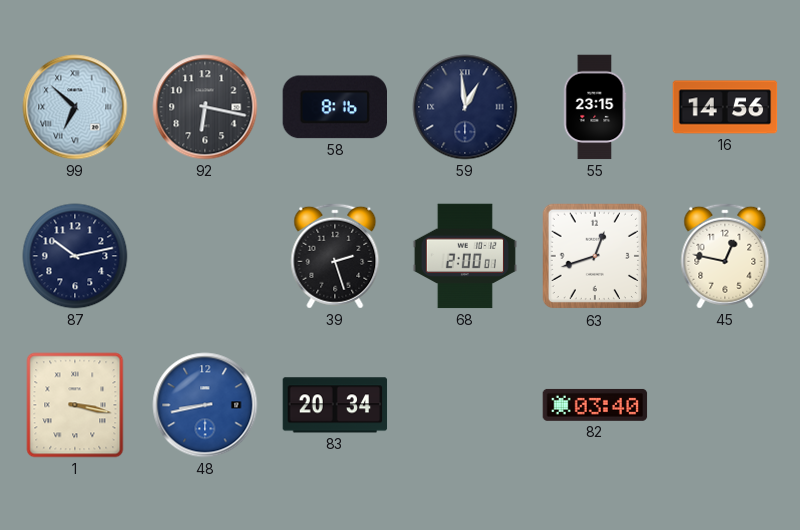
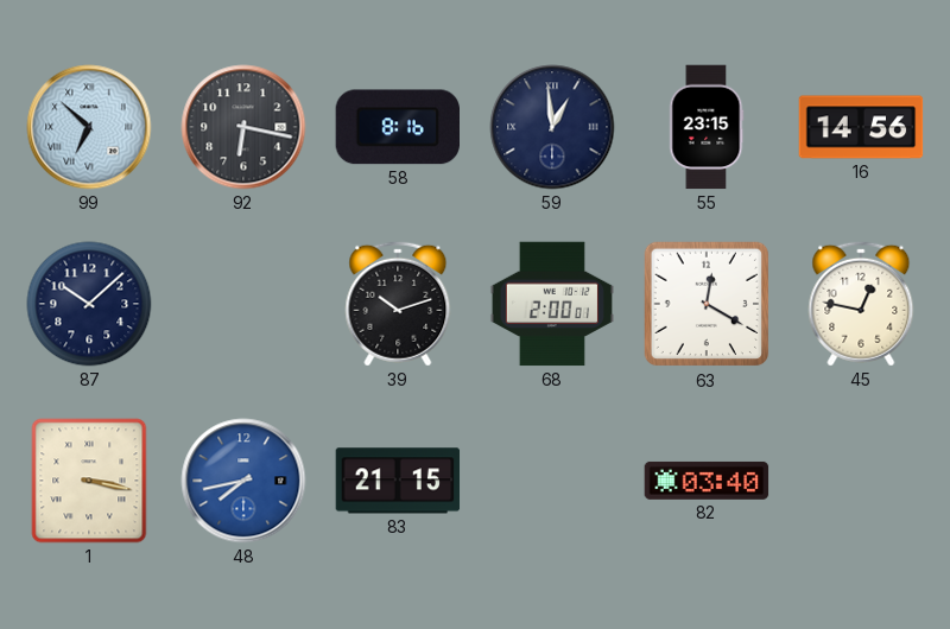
87: 10:13 -> 10:08
39: 2:27 -> 10:12
63: 12:42 -> 12:20
48: 8:43 -> 7:43
83: 20:34 -> 21:15
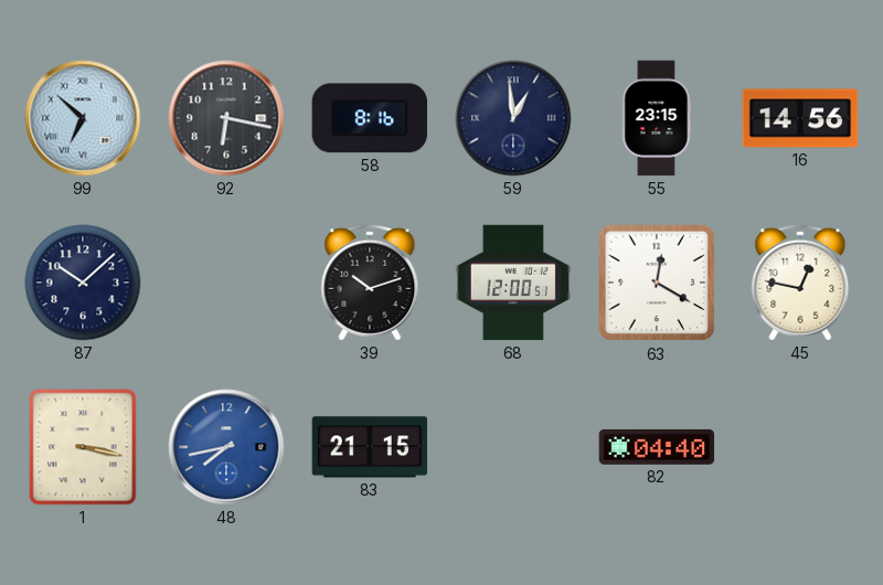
68: 2:00 -> 12:00
82: 03:40 -> 04:40
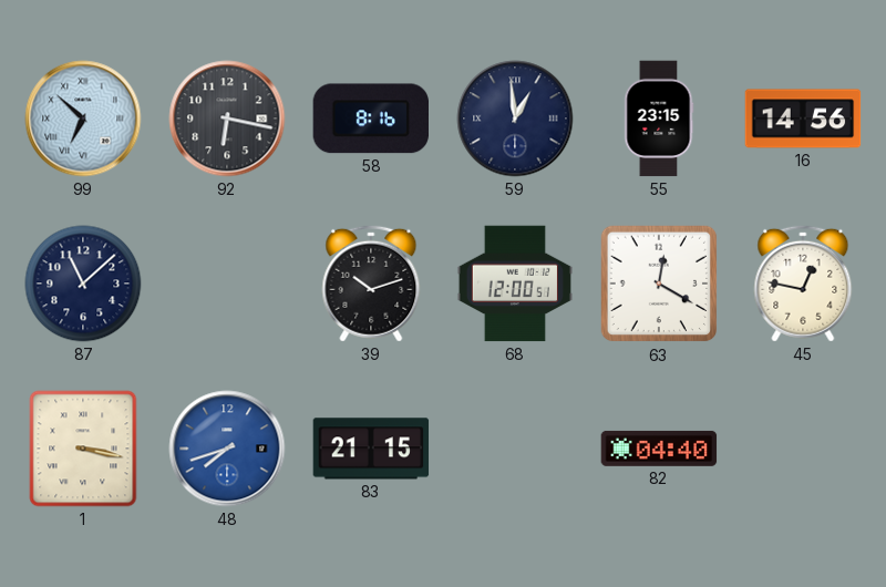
87: 10:08 -> 11:08
48: 7:43 -> 7:42
